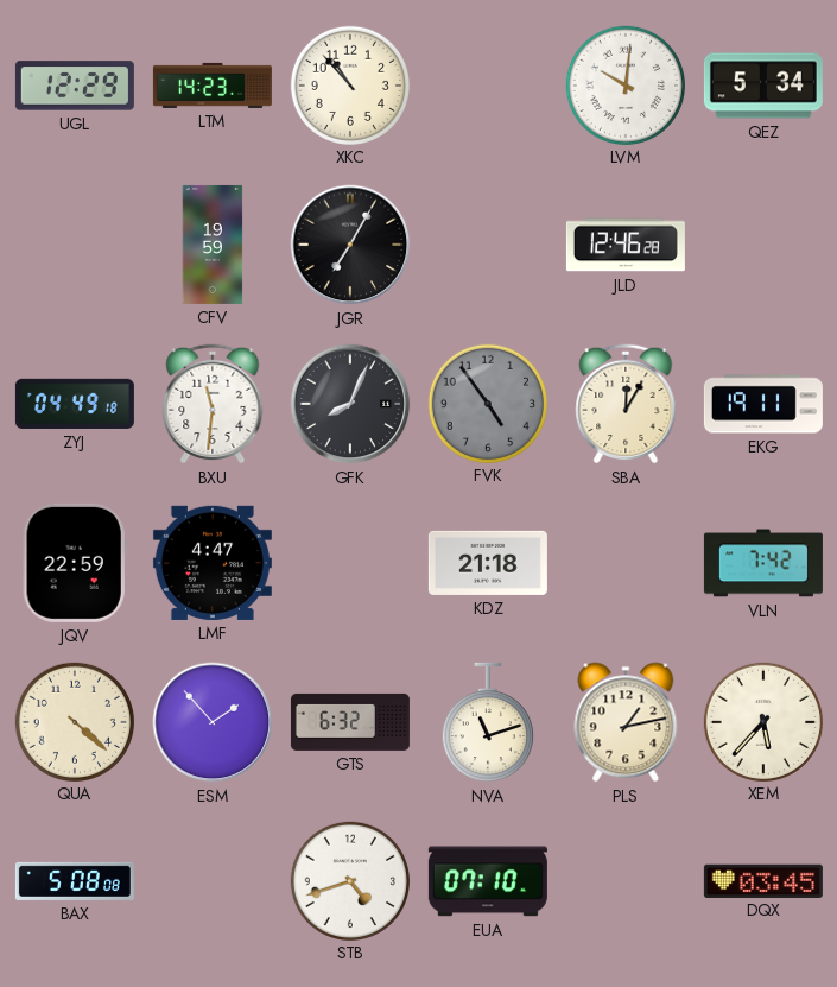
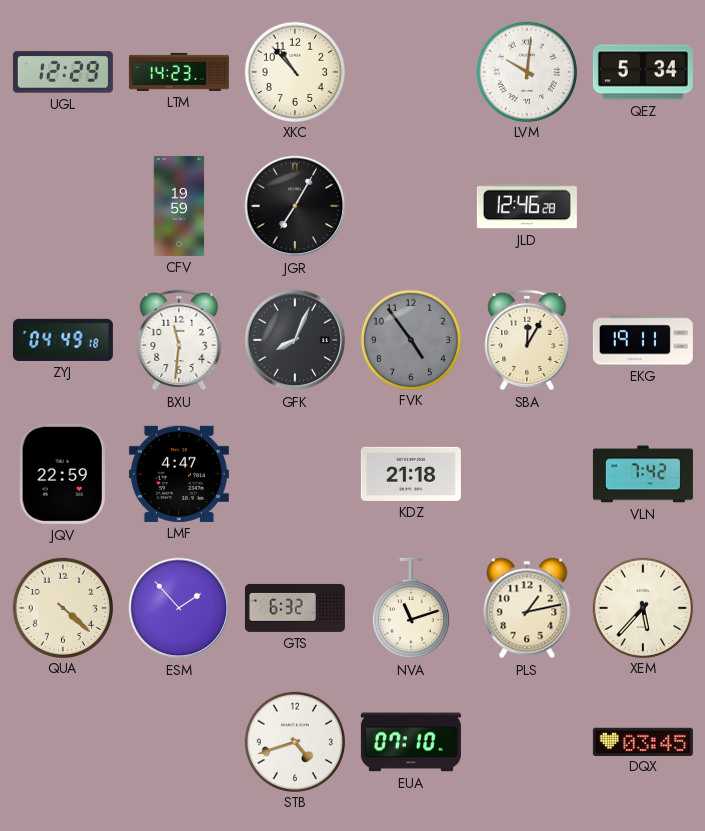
BAX: 5:08 -> none
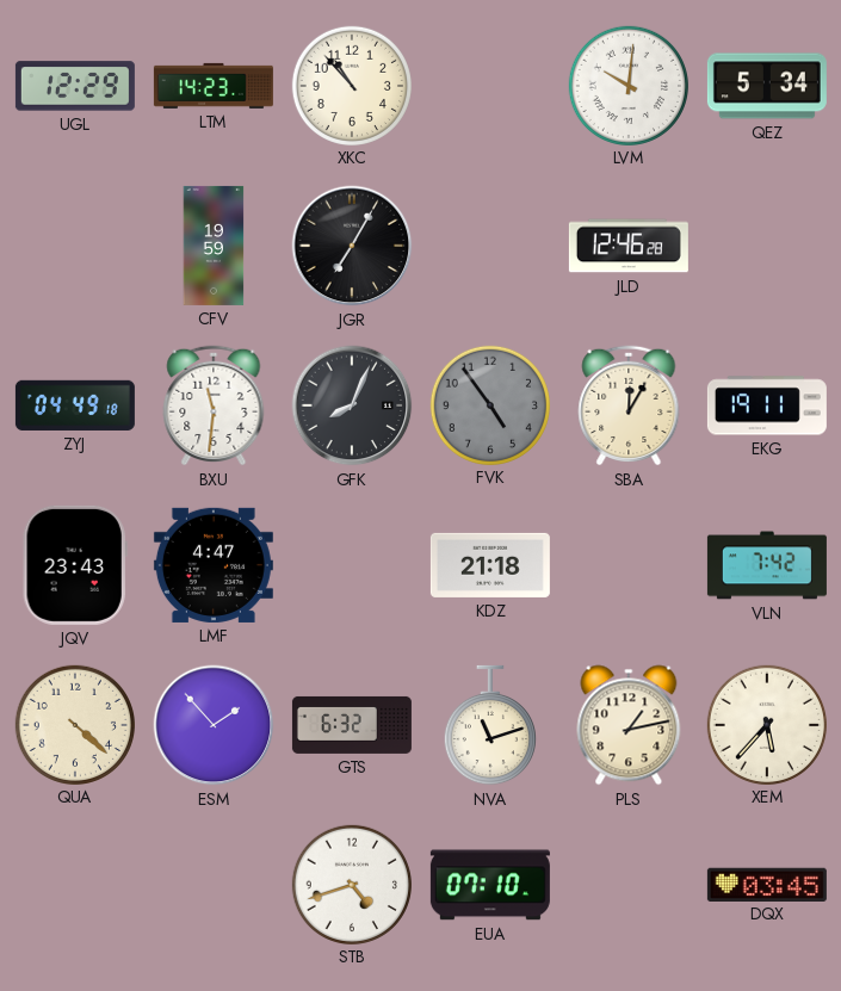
JQV: 22:59 -> 23:43
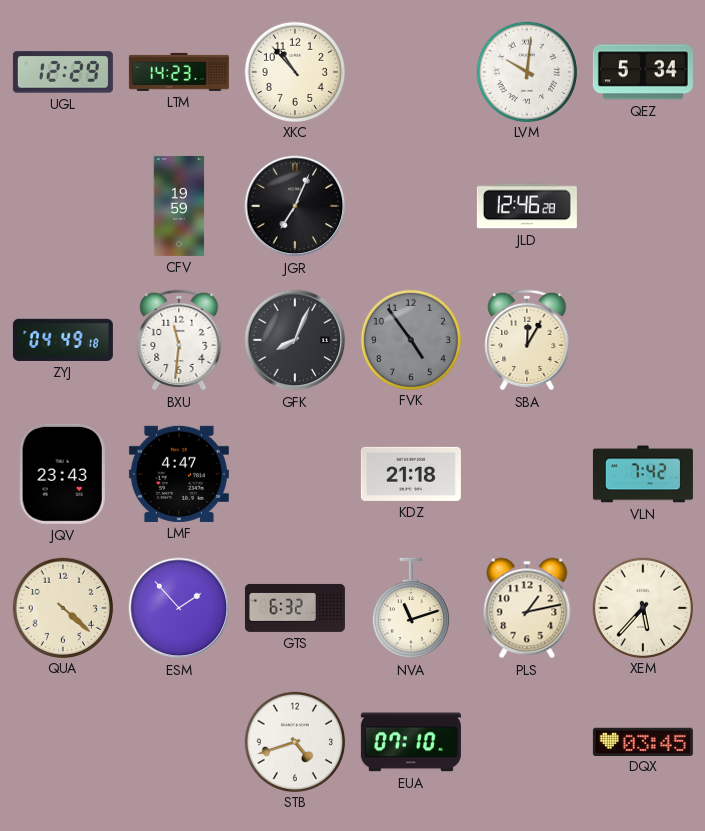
JGR: 7:05 -> 7:04
EKG: 19:11 -> none
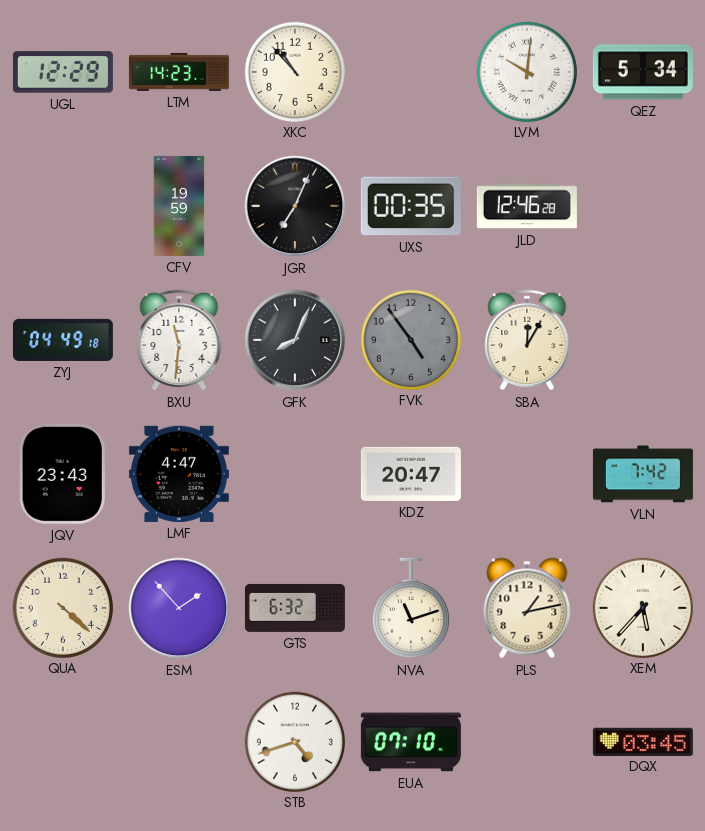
UXS: none -> 00:35
KDZ: 21:18 -> 20:47
